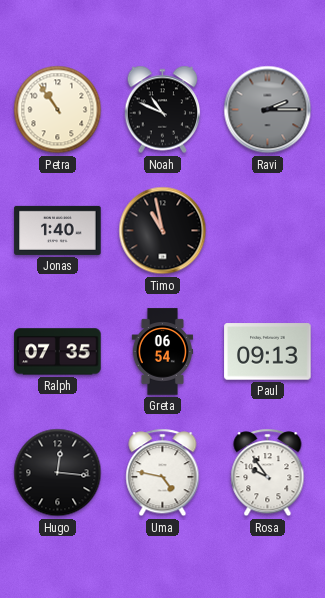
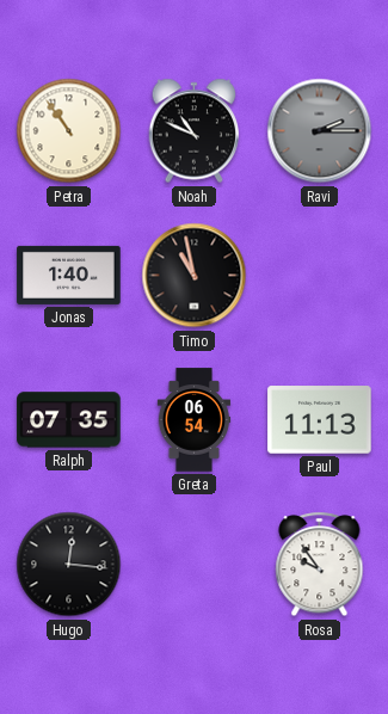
Paul: 09:13 -> 11:13
Uma: 4:47 -> none
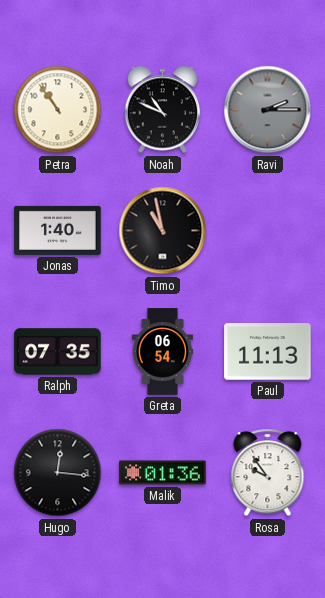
Malik: none -> 01:36
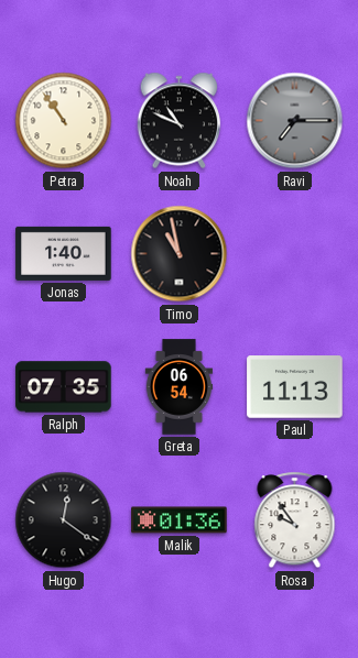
Ravi: 2:15 -> 7:15
Hugo: 12:16 -> 12:21
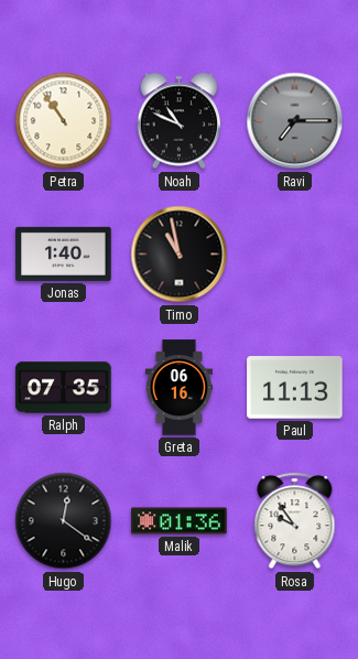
Greta: 06:54 -> 06:16
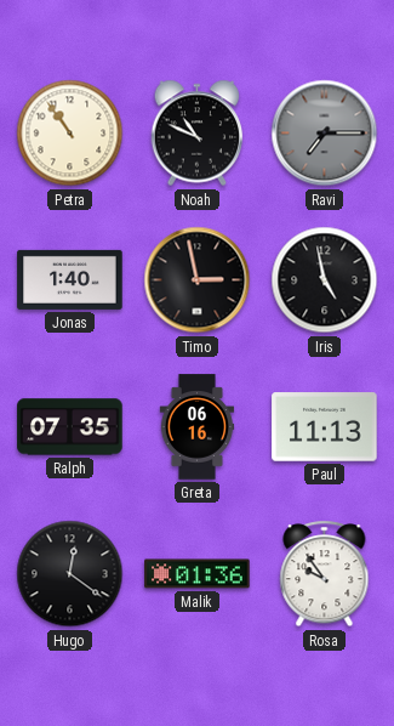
Timo: 10:58 -> 2:58
Iris: none -> 4:58
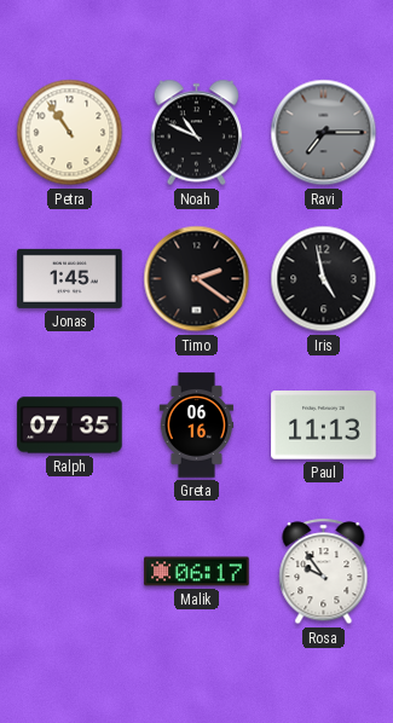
Jonas: 1:40 -> 1:45
Timo: 2:58 -> 2:21
Hugo: 12:21 -> none
Malik: 01:36 -> 06:17
